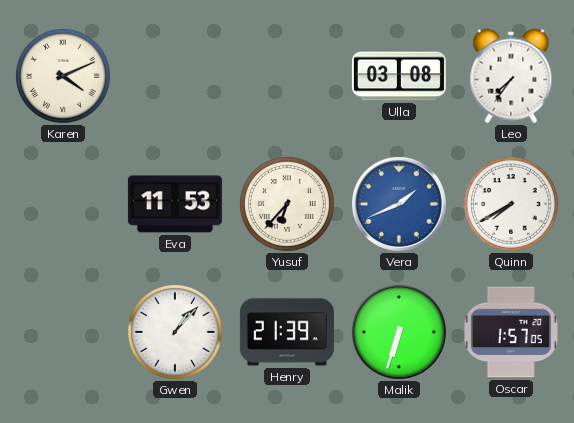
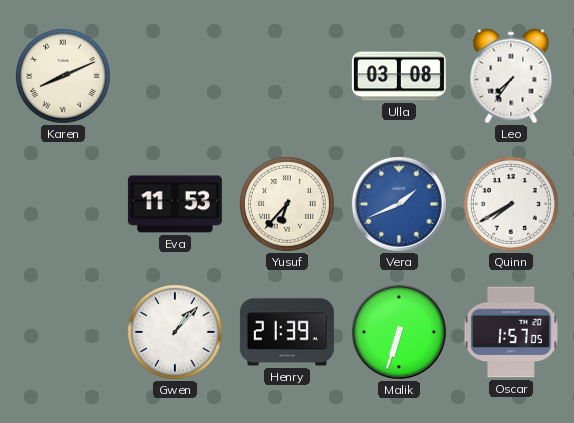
Karen: 4:11 -> 8:11
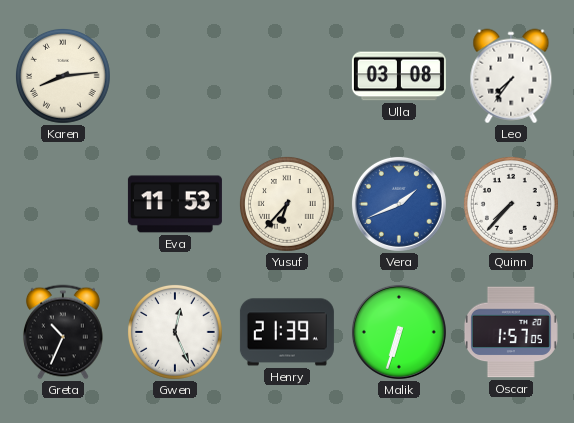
Karen: 8:11 -> 8:14
Quinn: 7:40 -> 7:37
Greta: none -> 10:34
Gwen: 1:07 -> 12:26
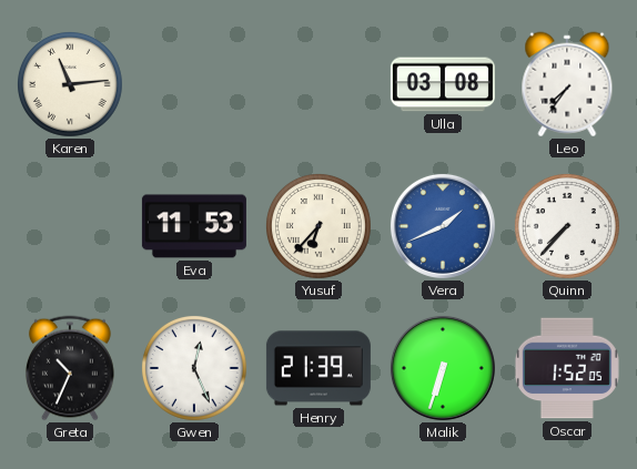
Karen: 8:14 -> 11:14
Oscar: 1:57 -> 1:52
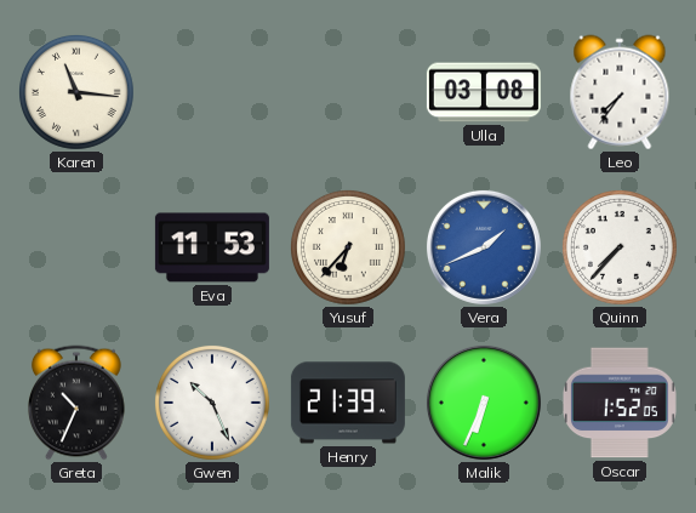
Karen: 11:14 -> 11:16
Gwen: 12:26 -> 10:26
Malik: 6:33 -> 6:34
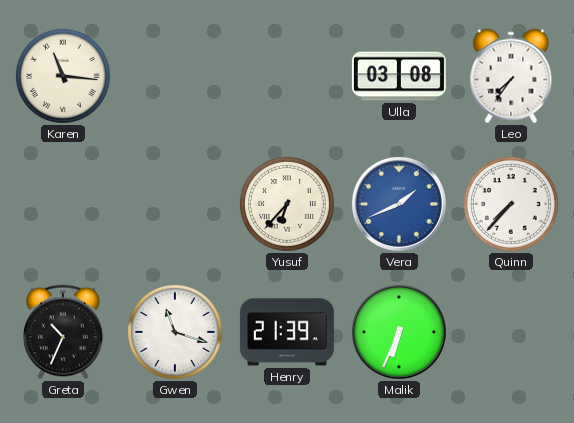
Eva: 11:53 -> none
Gwen: 10:26 -> 11:18
Oscar: 1:52 -> none
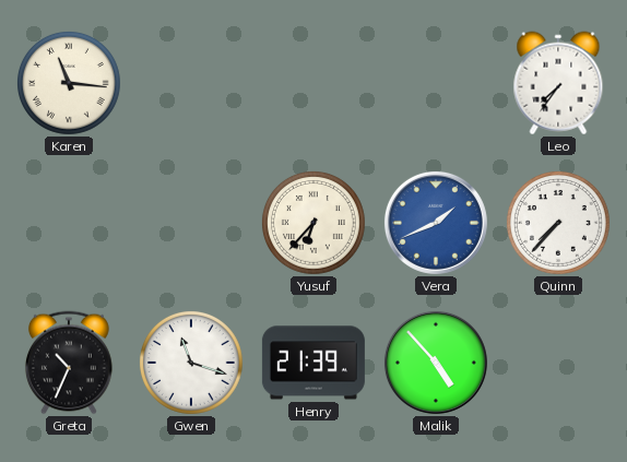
Ulla: 03:08 -> none
Malik: 6:34 -> 4:53
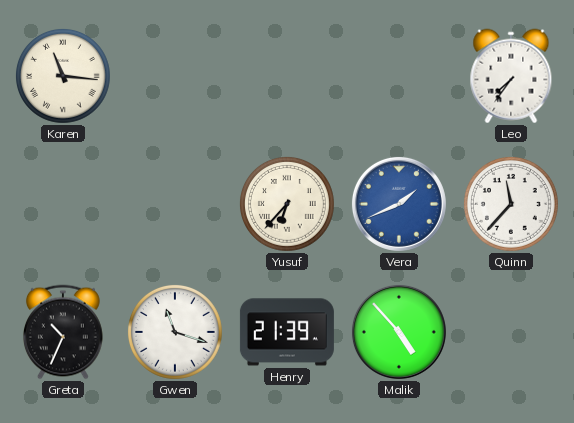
Quinn: 7:37 -> 11:37
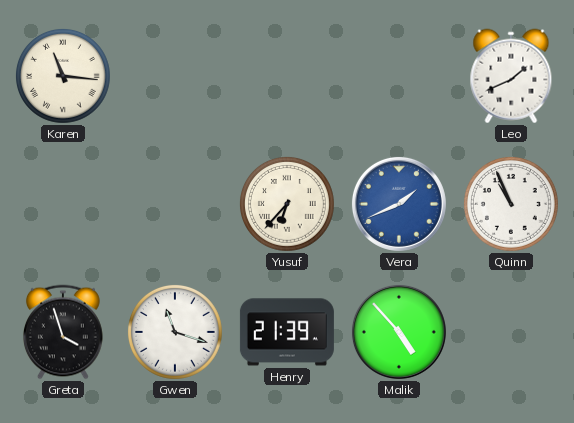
Leo: 7:36 -> 1:41
Quinn: 11:37 -> 10:56
Greta: 10:34 -> 3:57
